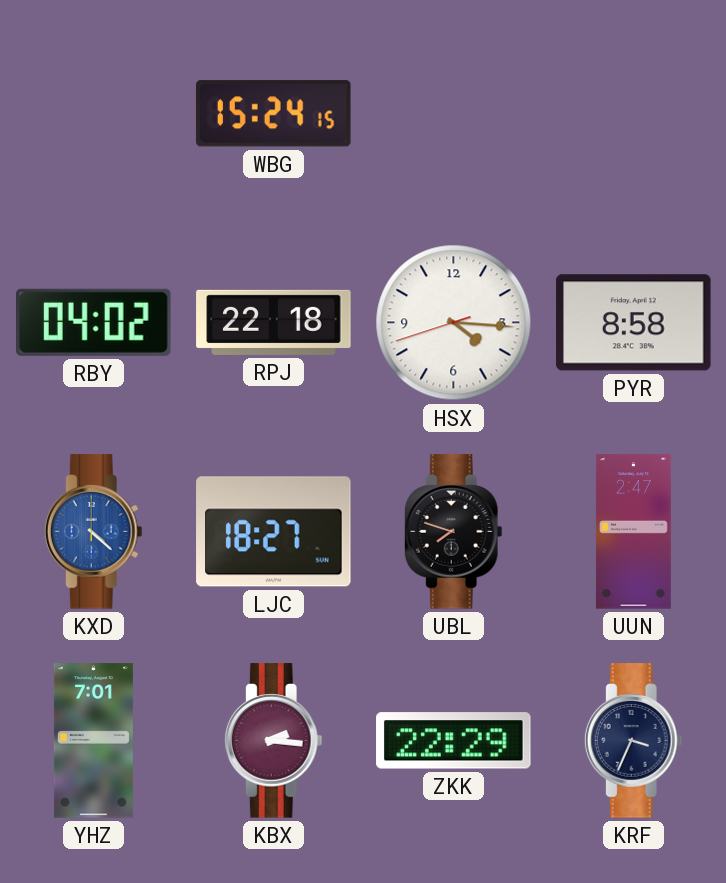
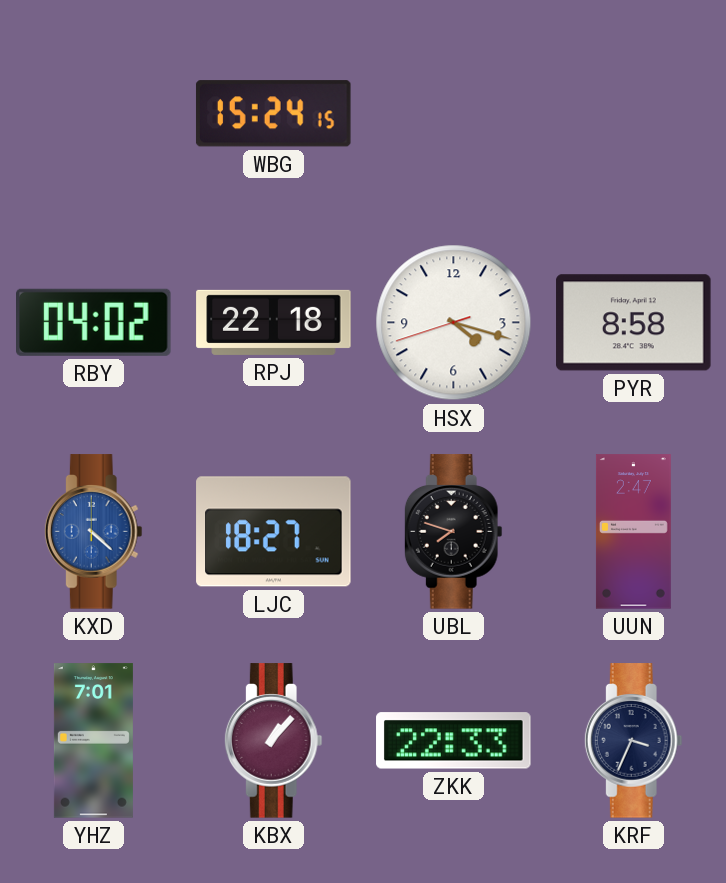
HSX: 4:15 -> 4:17
KBX: 2:16 -> 1:07
ZKK: 22:29 -> 22:33
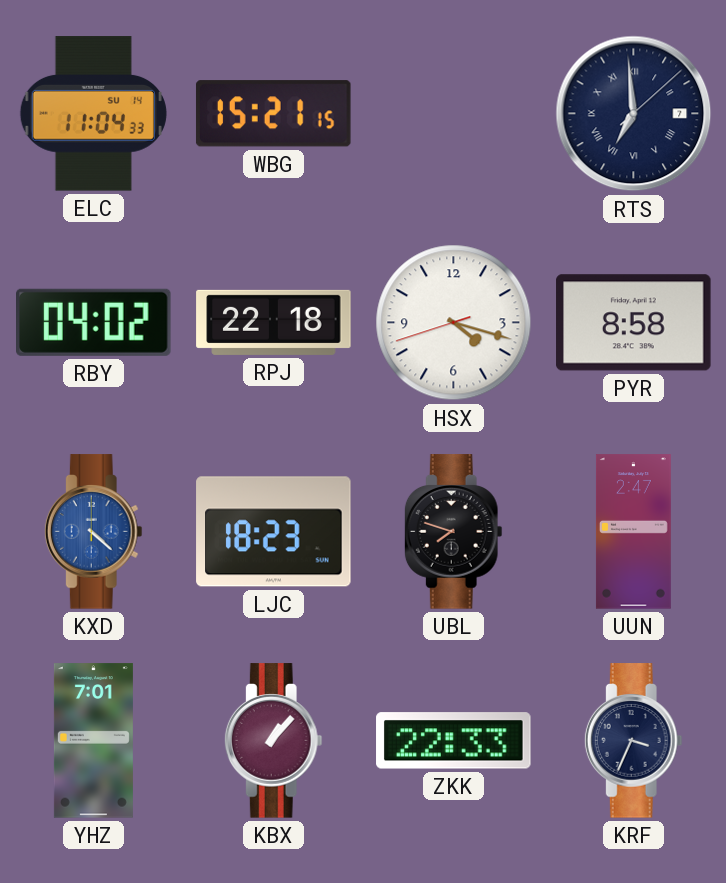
ELC: none -> 11:04
WBG: 15:24 -> 15:21
RTS: none -> 6:59
LJC: 18:27 -> 18:23
